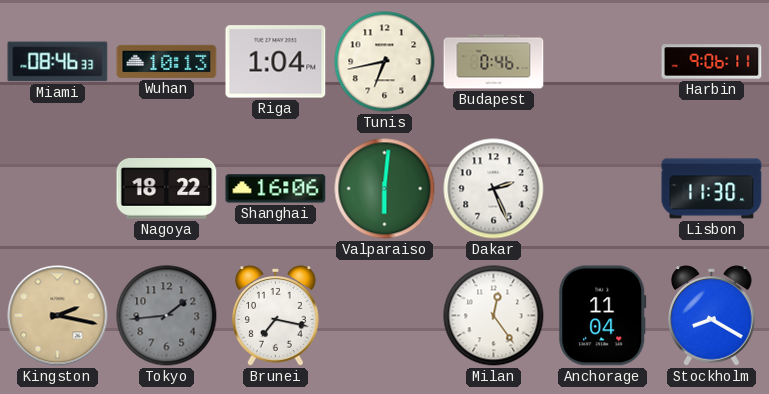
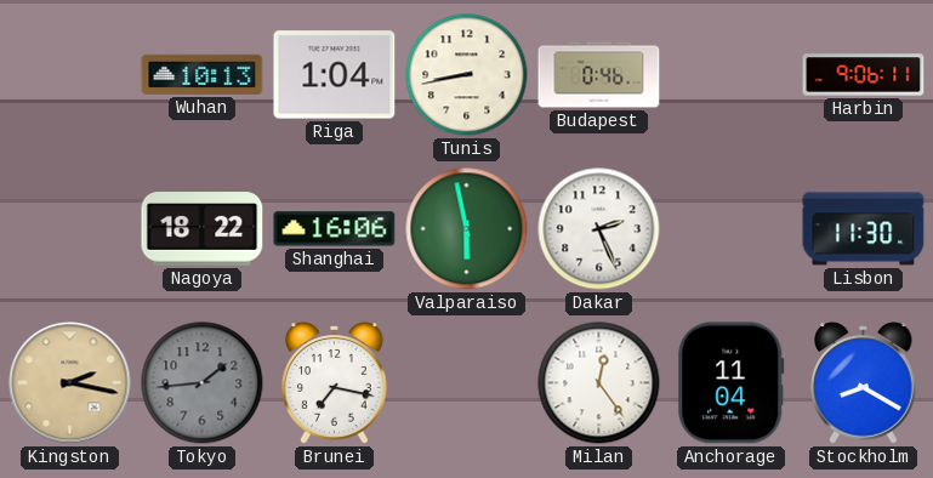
Miami: 08:46 -> none
Tunis: 6:43 -> 8:43
Valparaiso: 6:01 -> 5:58
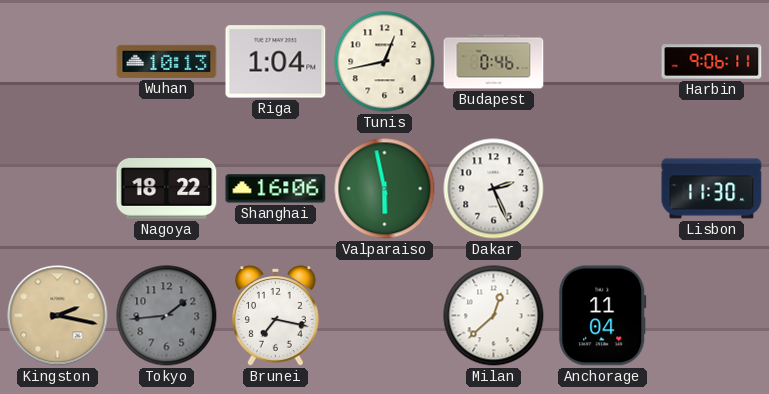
Tunis: 8:43 -> 12:43
Milan: 12:24 -> 12:38
Stockholm: 8:20 -> none
